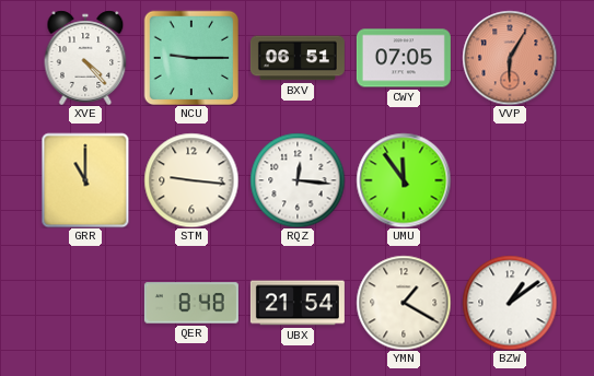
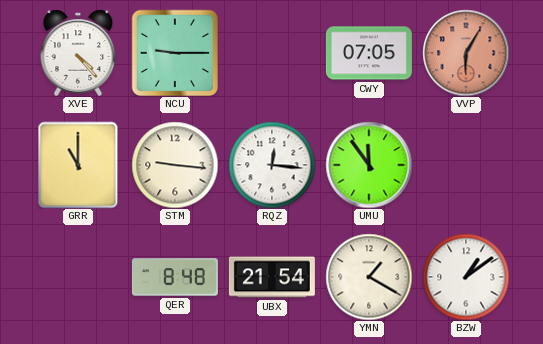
BXV: 06:51 -> none
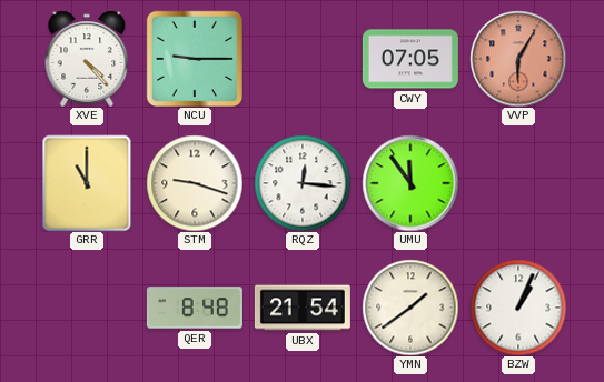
STM: 9:16 -> 9:18
YMN: 1:20 -> 1:39
BZW: 1:09 -> 1:04
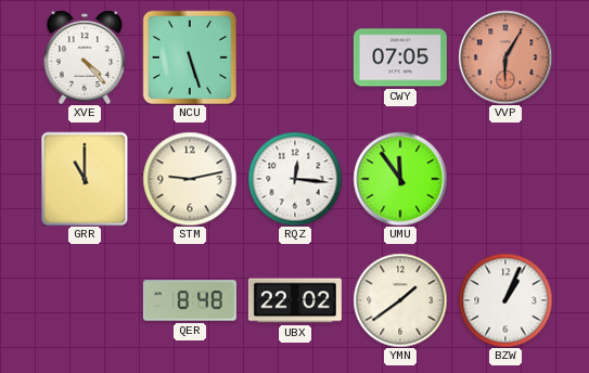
NCU: 9:15 -> 5:27
STM: 9:18 -> 9:13
UBX: 21:54 -> 22:02
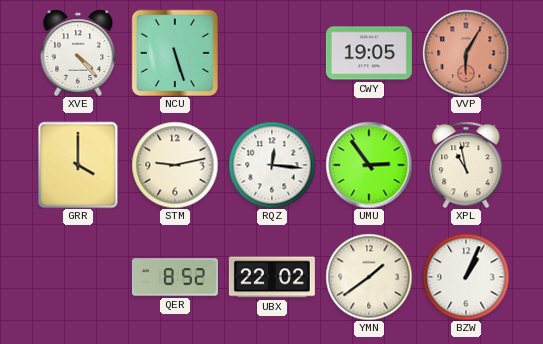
CWY: 07:05 -> 19:05
GRR: 11:00 -> 4:00
UMU: 11:54 -> 2:54
XPL: none -> 10:58
QER: 8:48 -> 8:52
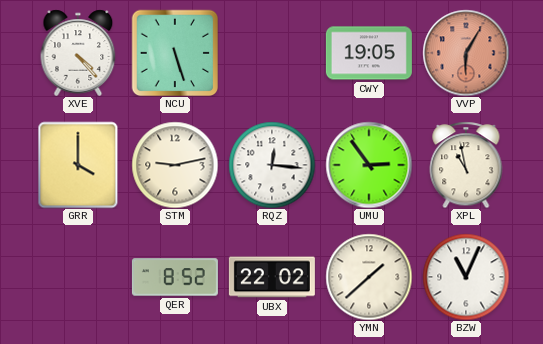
YMN: 1:39 -> 1:38
BZW: 1:04 -> 11:04
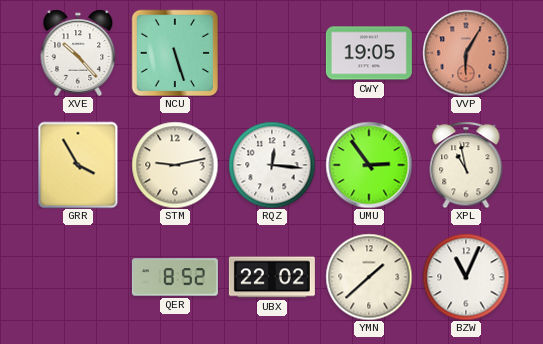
XVE: 4:23 -> 10:23
GRR: 4:00 -> 3:55
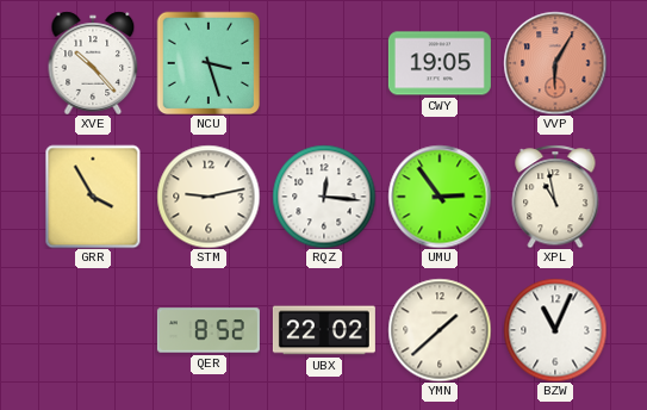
NCU: 5:27 -> 3:27
